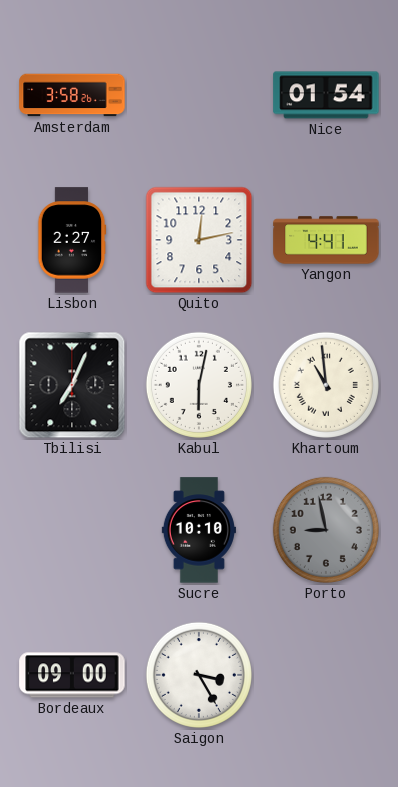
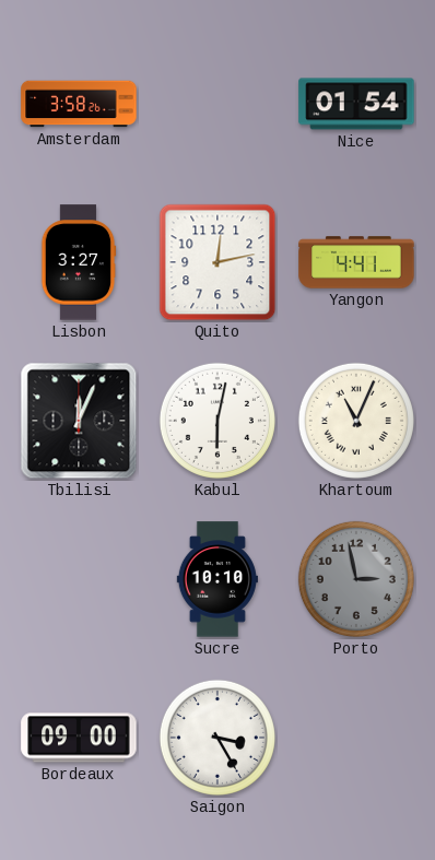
Lisbon: 2:27 -> 3:27
Tbilisi: 7:04 -> 12:04
Khartoum: 10:59 -> 11:04
Porto: 8:58 -> 2:58
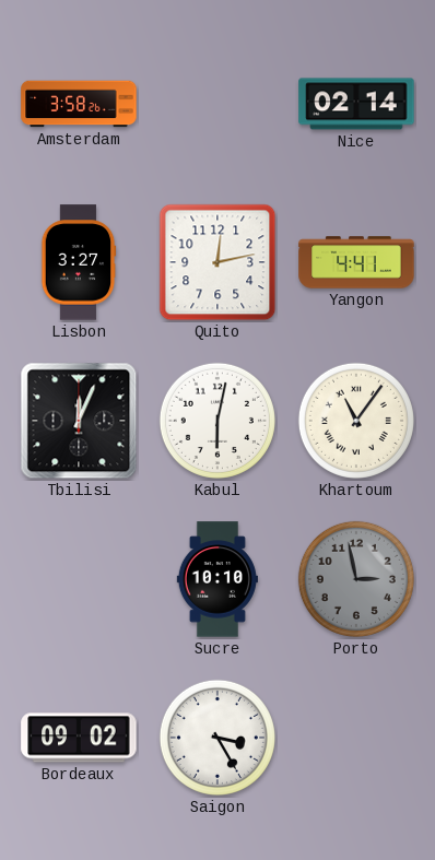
Nice: 01:54 -> 02:14
Khartoum: 11:04 -> 11:06
Bordeaux: 09:00 -> 09:02
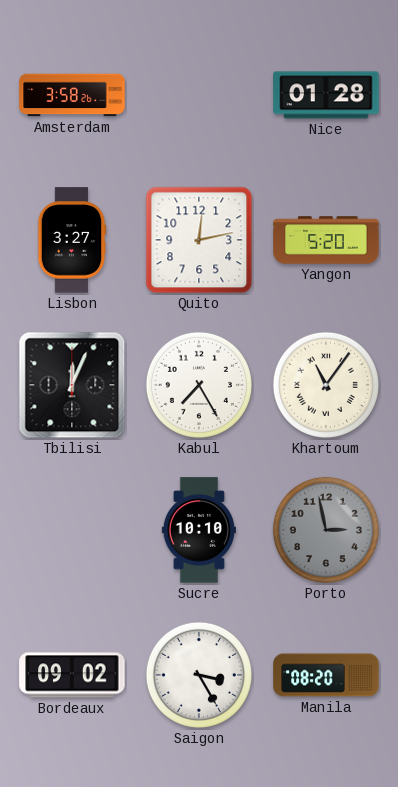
Nice: 02:14 -> 01:28
Yangon: 4:41 -> 5:20
Kabul: 6:02 -> 7:25
Manila: none -> 08:20
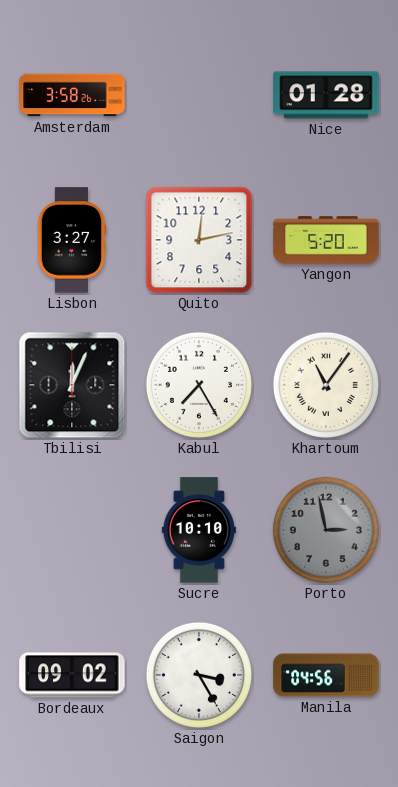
Manila: 08:20 -> 04:56
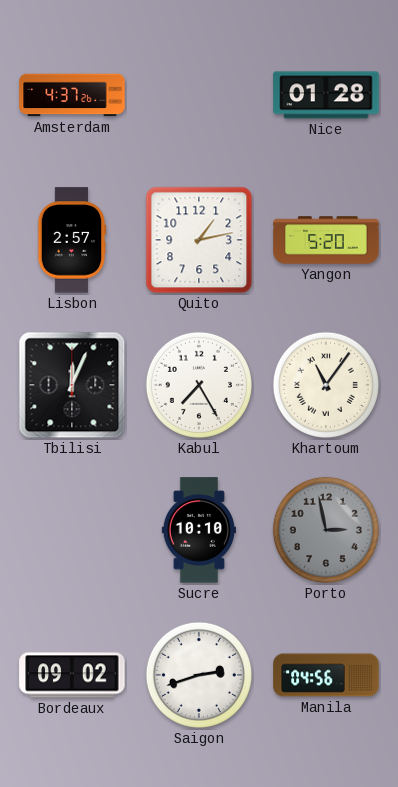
Amsterdam: 3:58 -> 4:37
Lisbon: 3:27 -> 2:57
Quito: 12:13 -> 1:13
Saigon: 3:25 -> 2:42
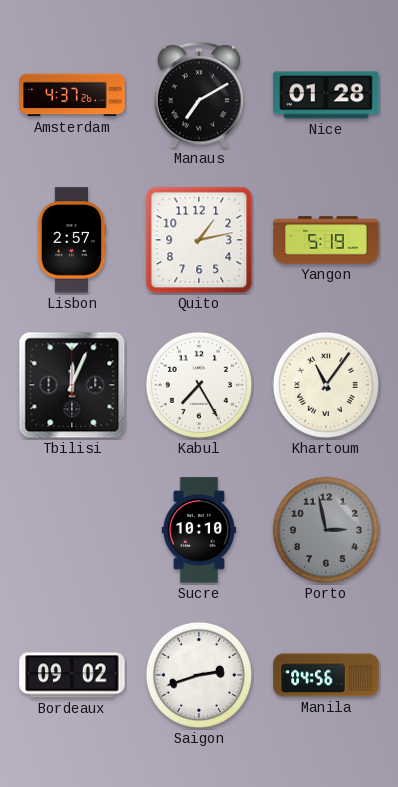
Manaus: none -> 7:10
Yangon: 5:20 -> 5:19
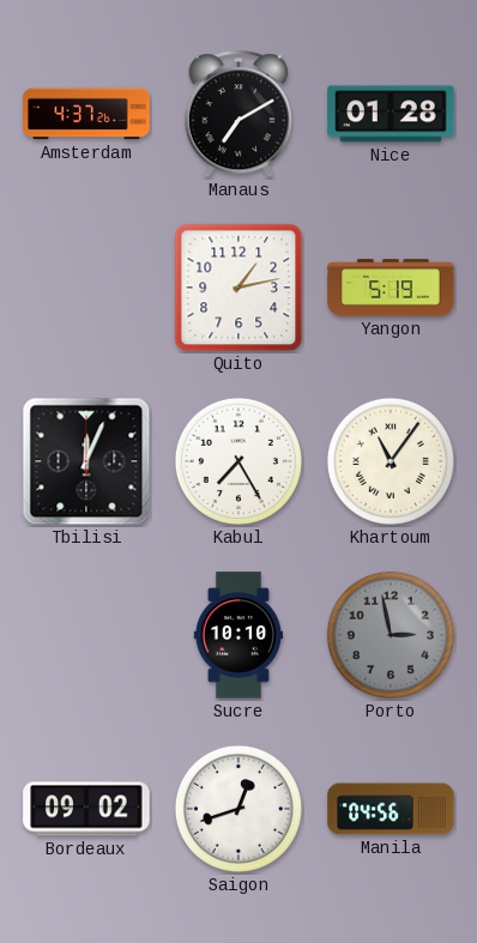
Lisbon: 2:57 -> none
Saigon: 2:42 -> 12:42
